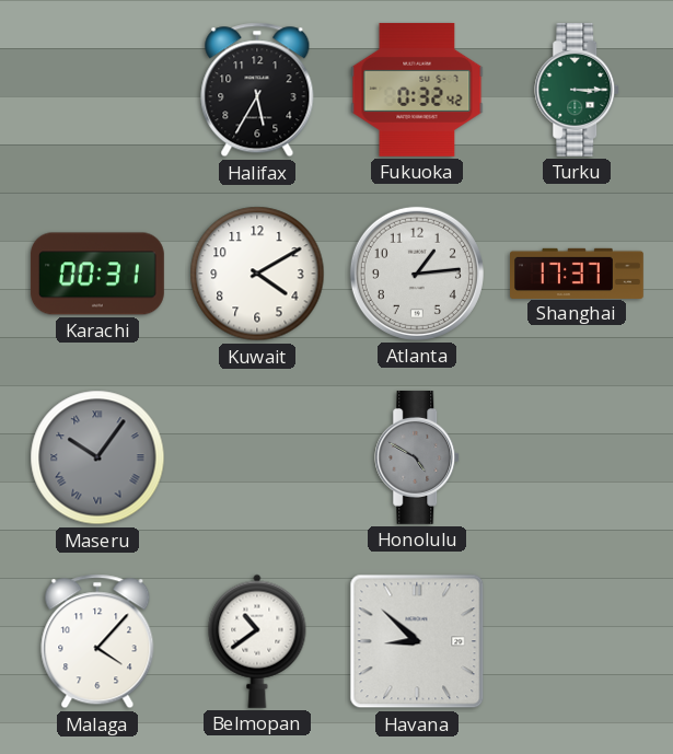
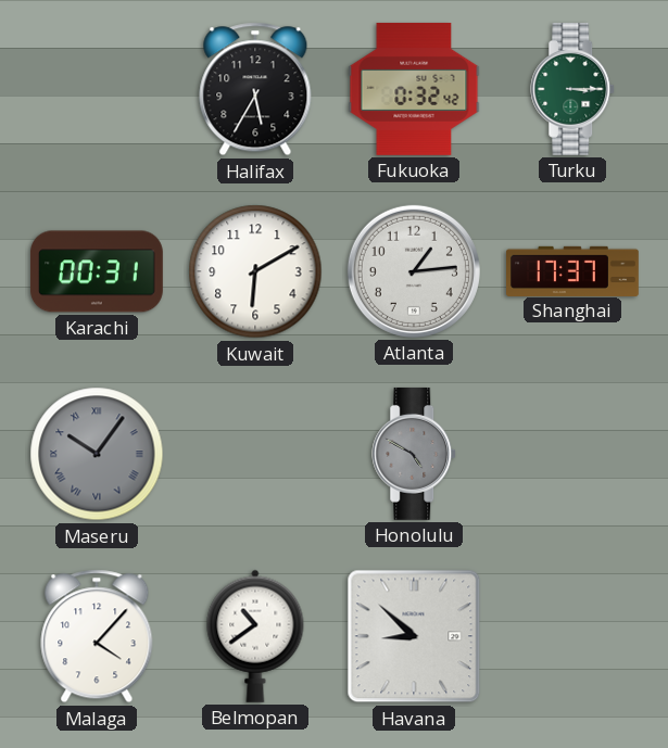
Kuwait: 4:10 -> 6:10
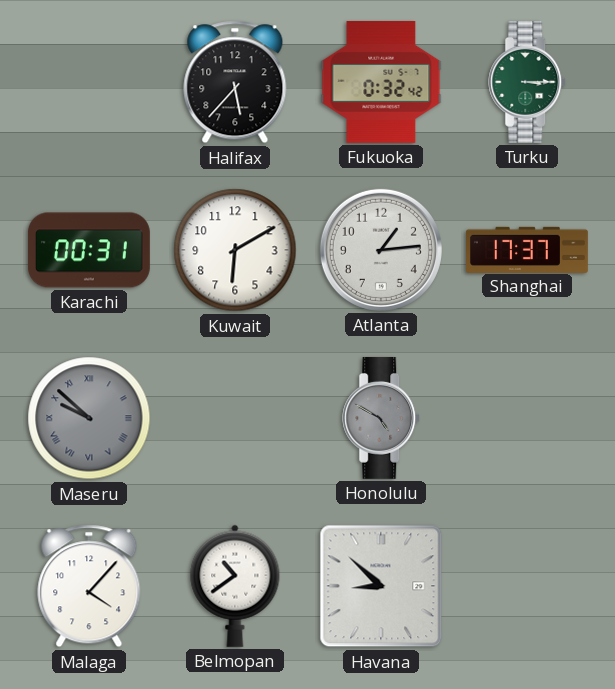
Halifax: 5:35 -> 5:37
Maseru: 10:06 -> 9:52
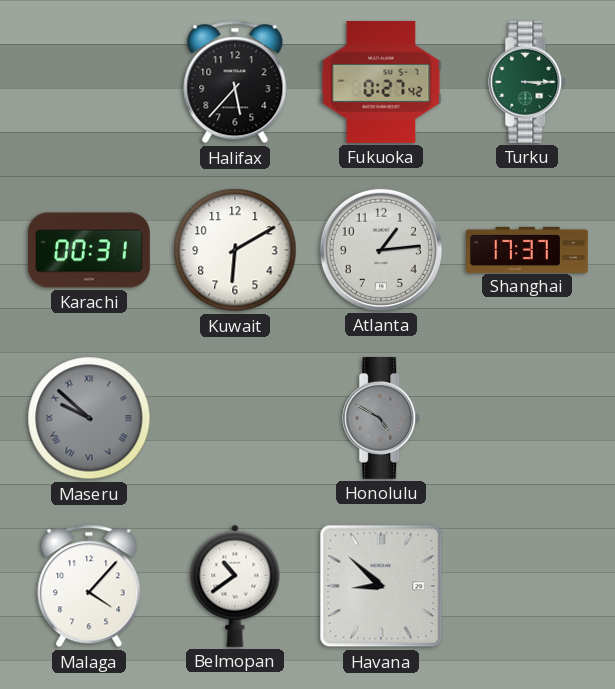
Fukuoka: 0:32 -> 0:27
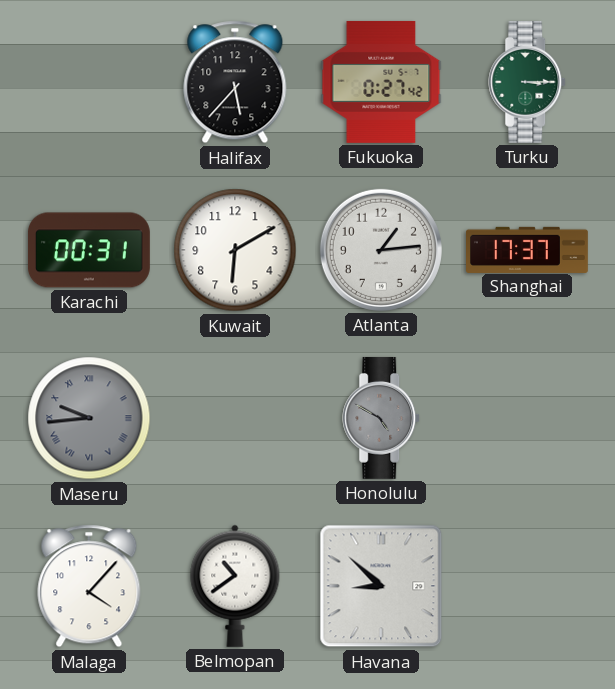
Maseru: 9:52 -> 9:44
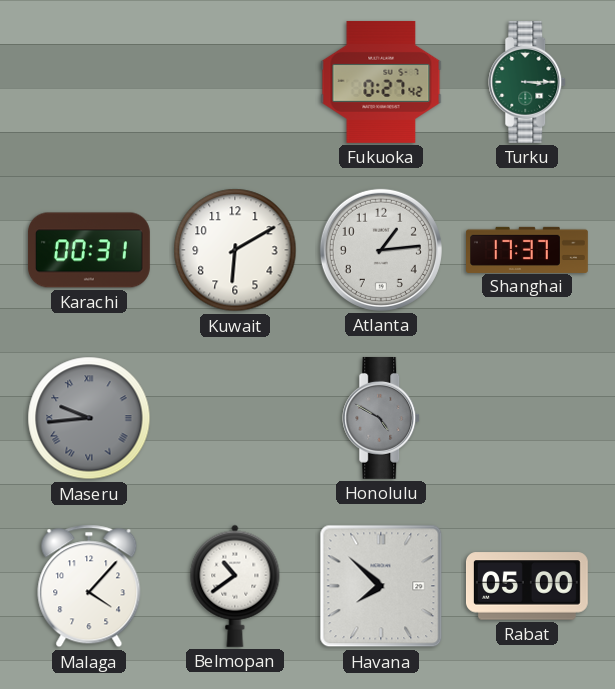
Halifax: 5:37 -> none
Havana: 8:52 -> 7:52
Rabat: none -> 05:00
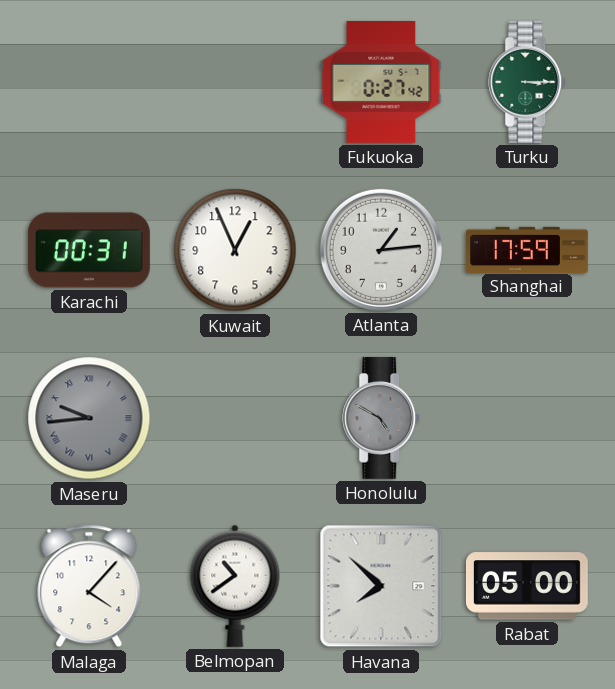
Kuwait: 6:10 -> 12:56
Shanghai: 17:37 -> 17:59
